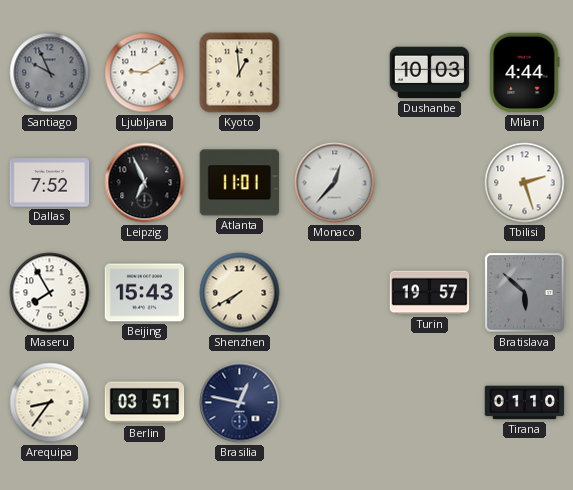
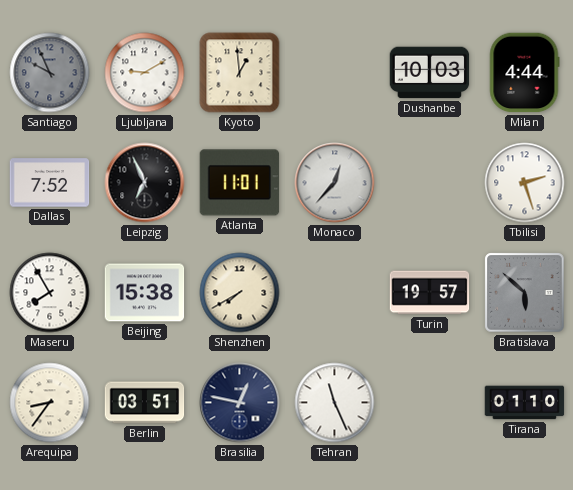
Beijing: 15:43 -> 15:38
Tehran: none -> 11:26
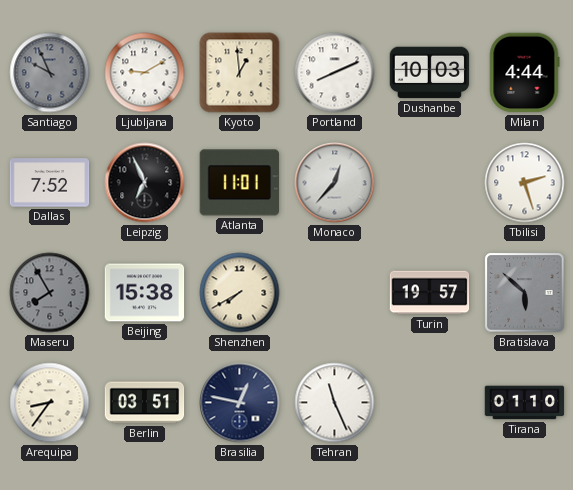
Portland: none -> 8:11
Maseru dial: white -> grey
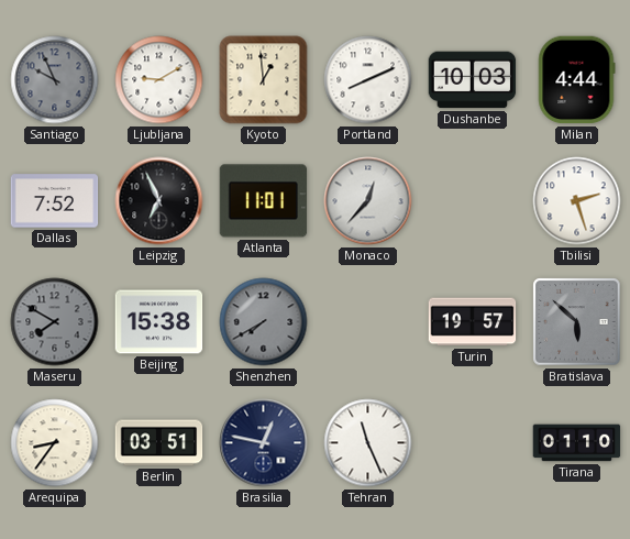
Maseru: 7:55 -> 7:50
Shenzhen dial: cream -> grey
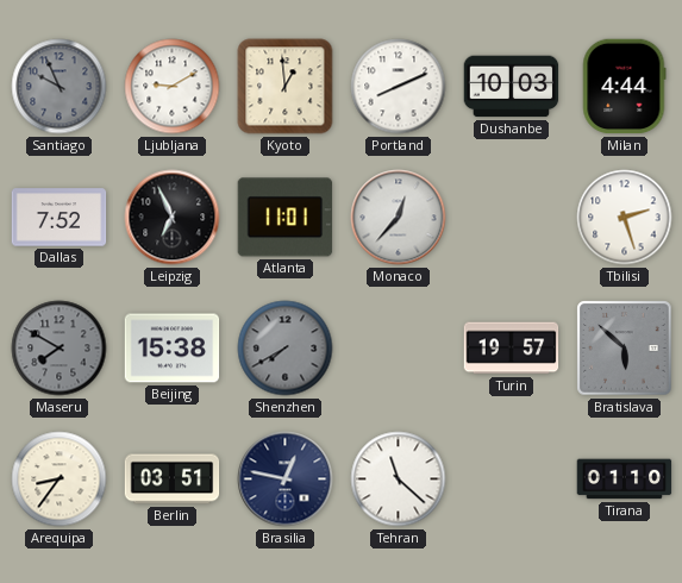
Tehran: 11:26 -> 11:22
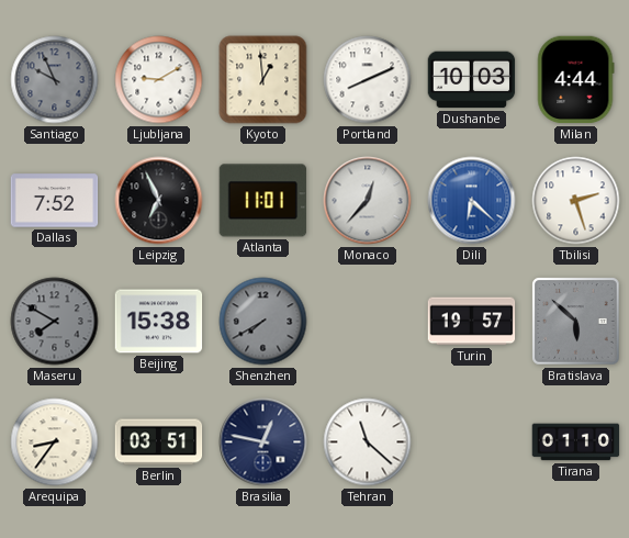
Dili: none -> 6:22
